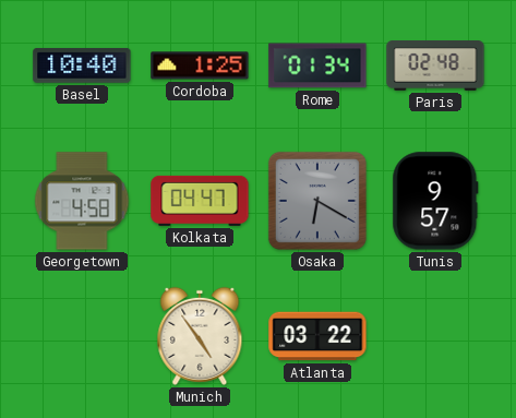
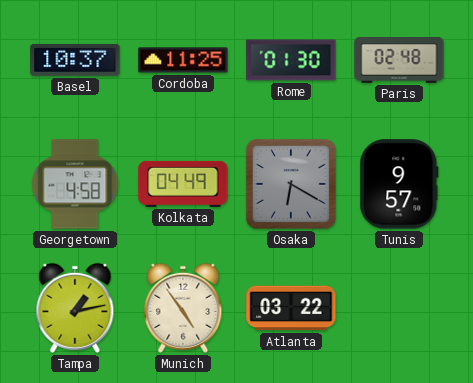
Basel: 10:40 -> 10:37
Cordoba: 1:25 -> 11:25
Rome: 01:34 -> 01:30
Kolkata: 04:47 -> 04:49
Tampa: none -> 1:13
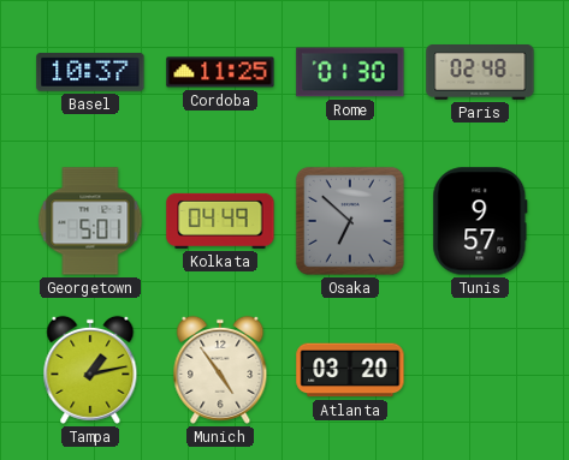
Georgetown: 4:58 -> 5:01
Osaka: 6:20 -> 6:52
Atlanta: 03:22 -> 03:20
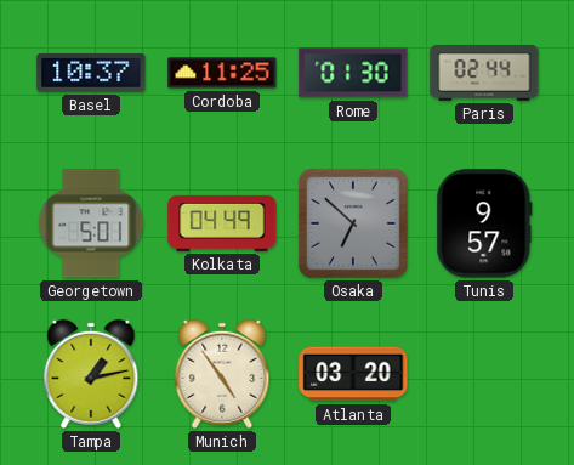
Paris: 02:48 -> 02:44
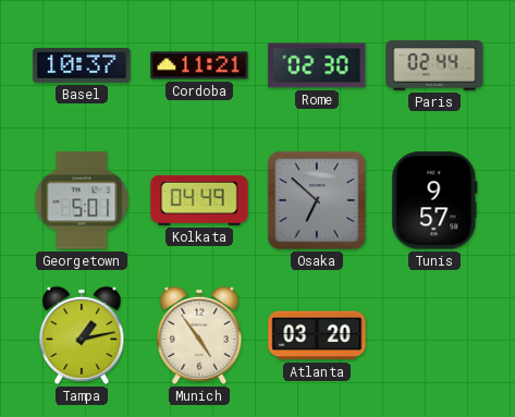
Cordoba: 11:25 -> 11:21
Rome: 01:30 -> 02:30
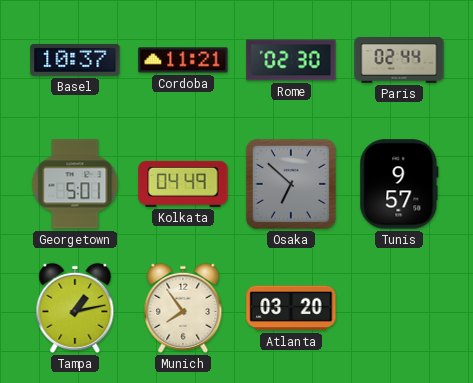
Munich: 4:54 -> 7:54
